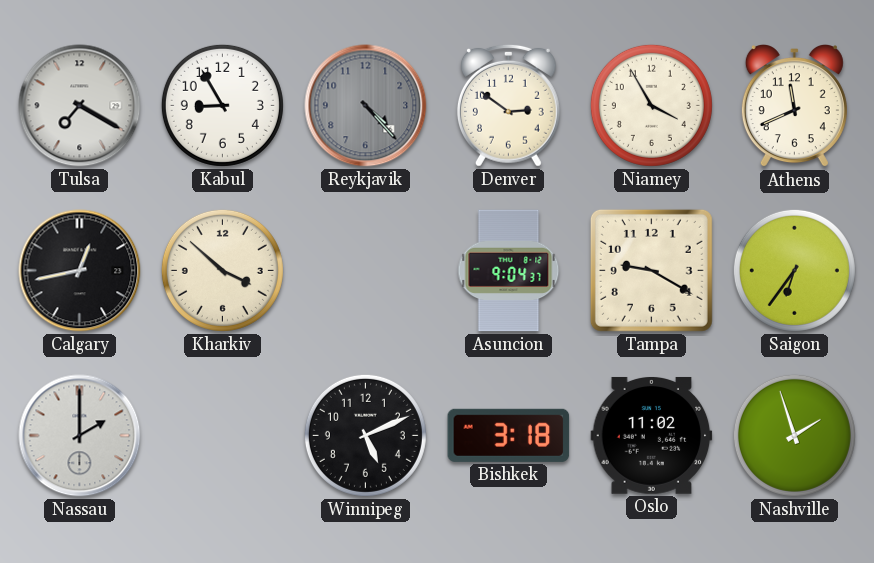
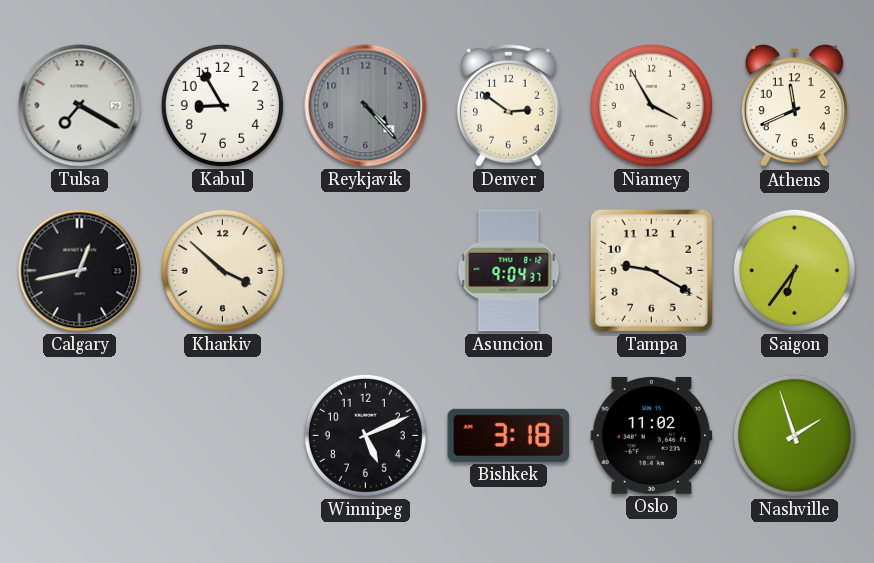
Nassau: 2:00 -> none
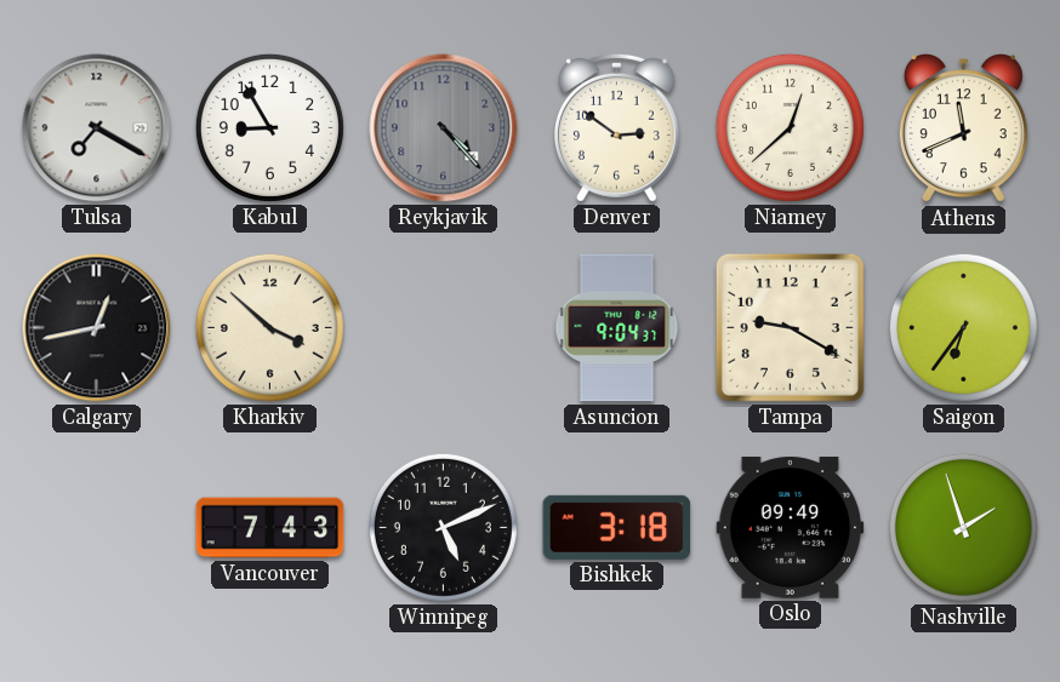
Niamey: 3:55 -> 12:38
Vancouver: none -> 7:43
Oslo: 11:02 -> 09:49
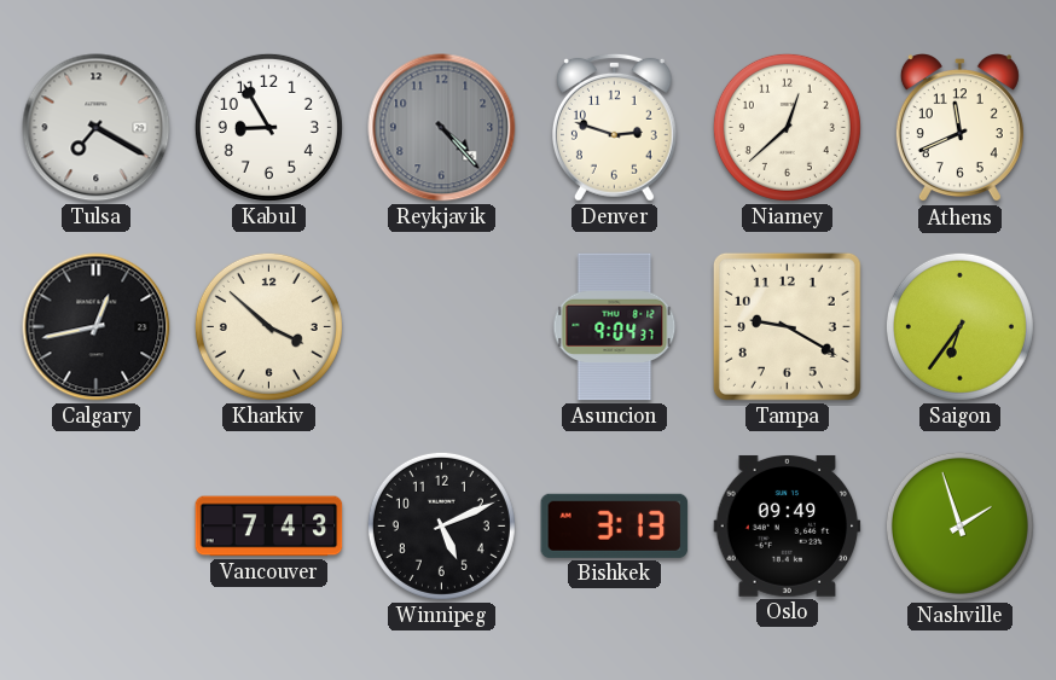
Denver: 2:51 -> 2:48
Bishkek: 3:18 -> 3:13
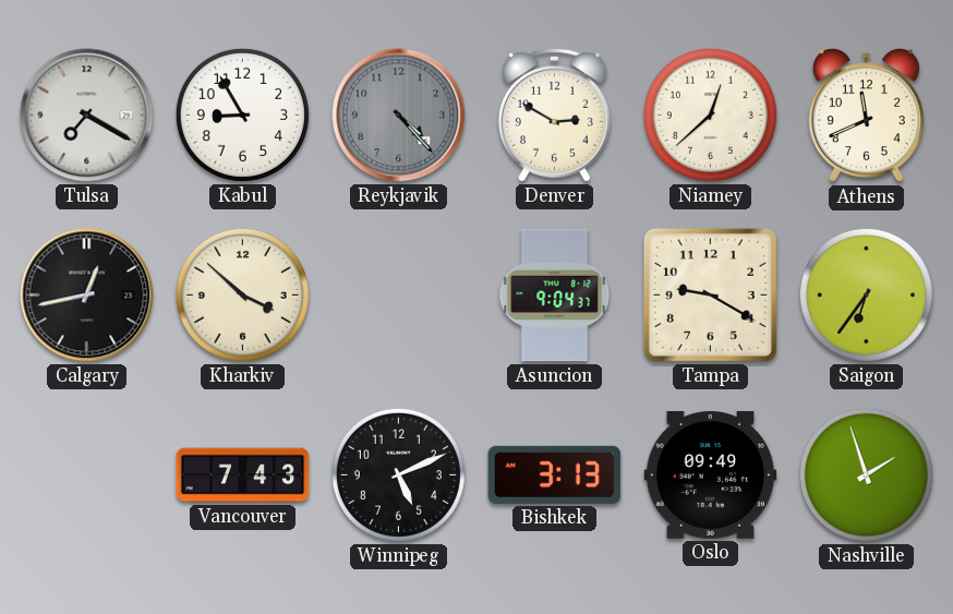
Denver: 2:48 -> 2:50
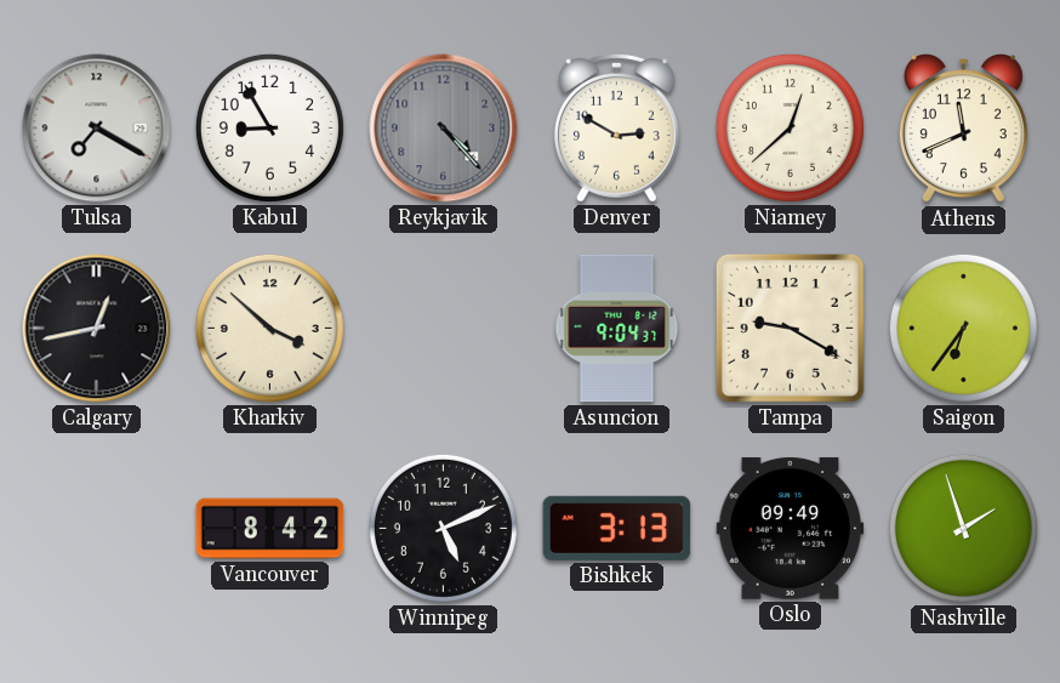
Vancouver: 7:43 -> 8:42
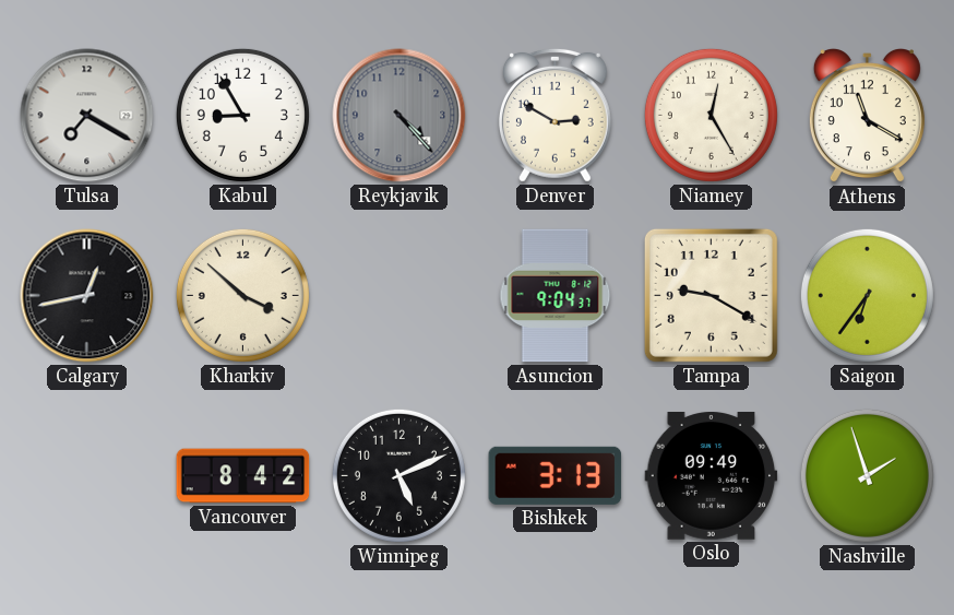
Niamey: 12:38 -> 12:25
Athens: 11:41 -> 11:20
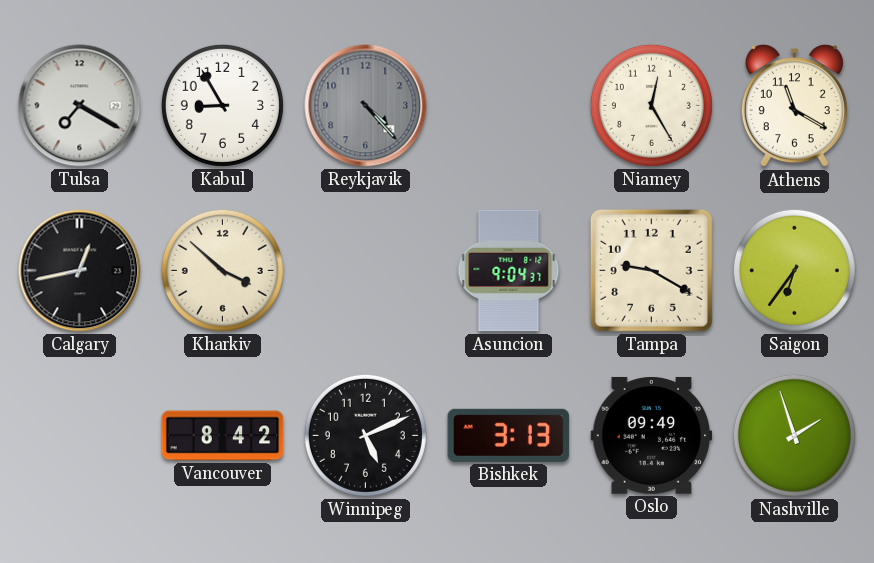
Denver: 2:50 -> none
